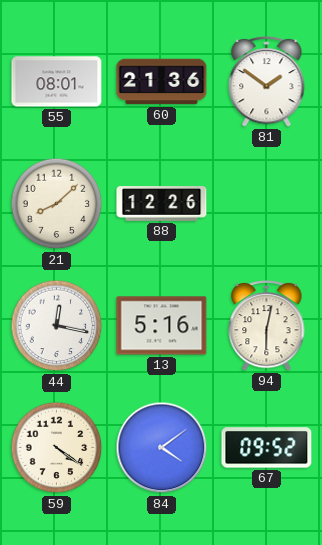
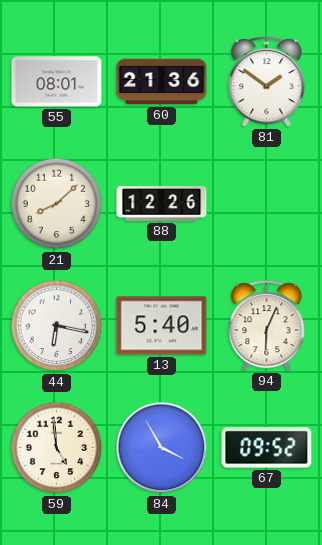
44: 12:17 -> 6:17
13: 5:16 -> 5:40
94: 6:02 -> 6:04
59: 4:21 -> 4:59
84: 4:09 -> 3:55
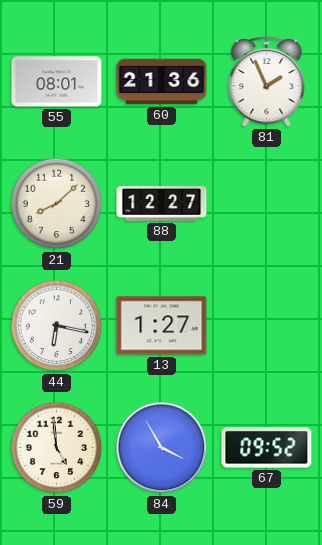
81: 1:51 -> 1:56
88: 12:26 -> 12:27
13: 5:40 -> 1:27
94: 6:04 -> none
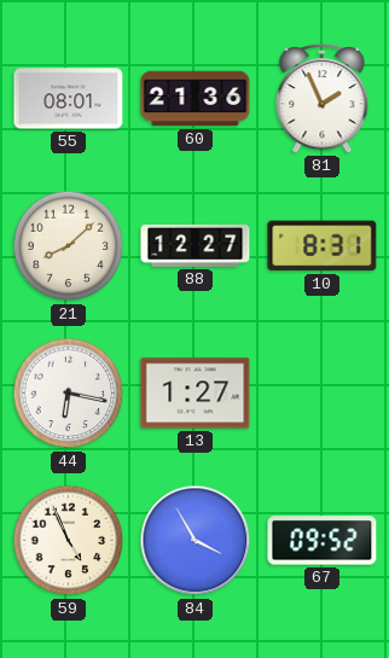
10: none -> 8:31
59: 4:59 -> 4:56
